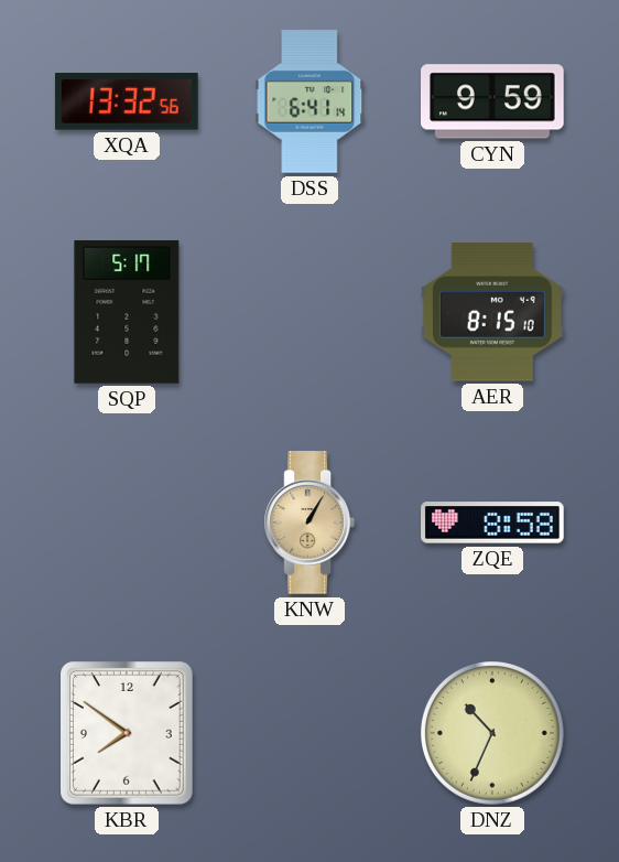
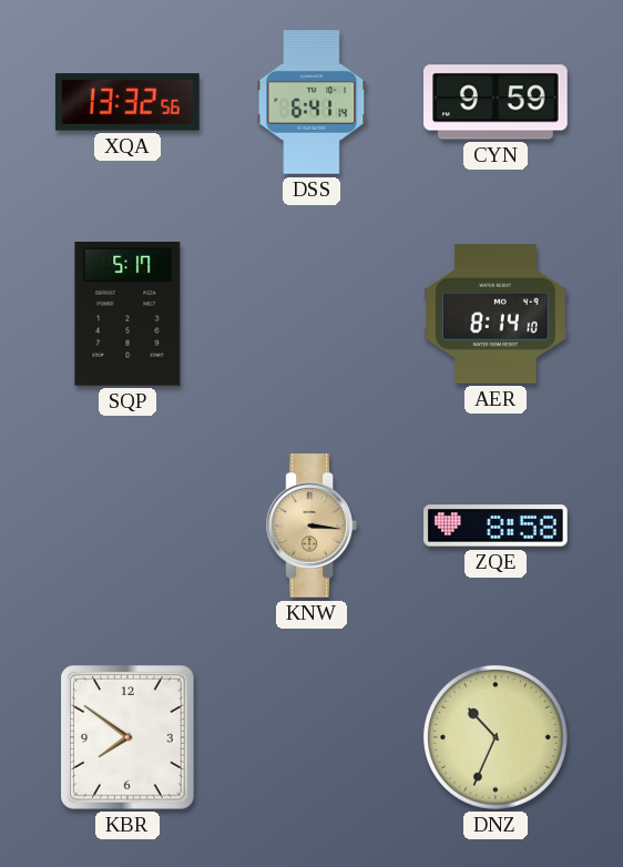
AER: 8:15 -> 8:14
KNW: 1:05 -> 3:16
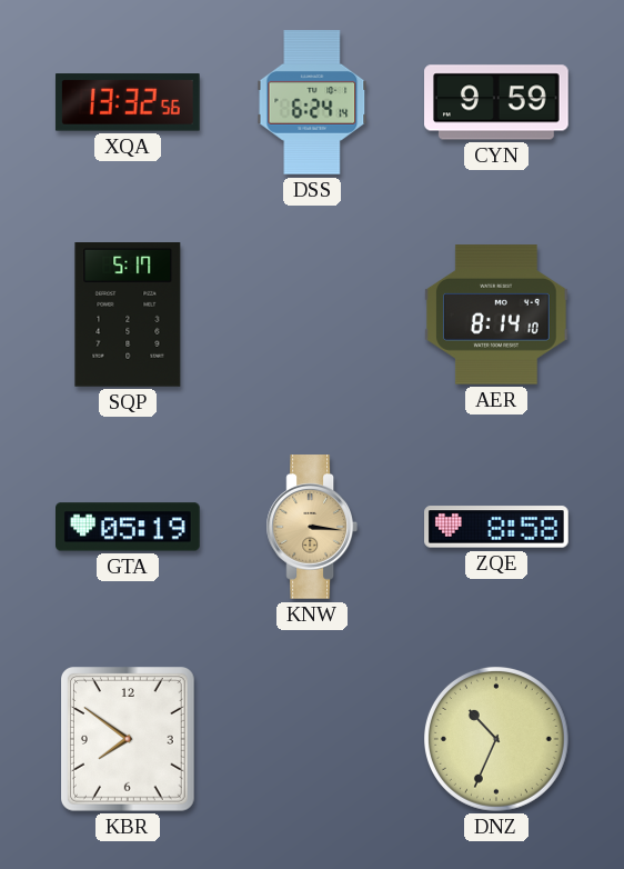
DSS: 6:41 -> 6:24
GTA: none -> 05:19
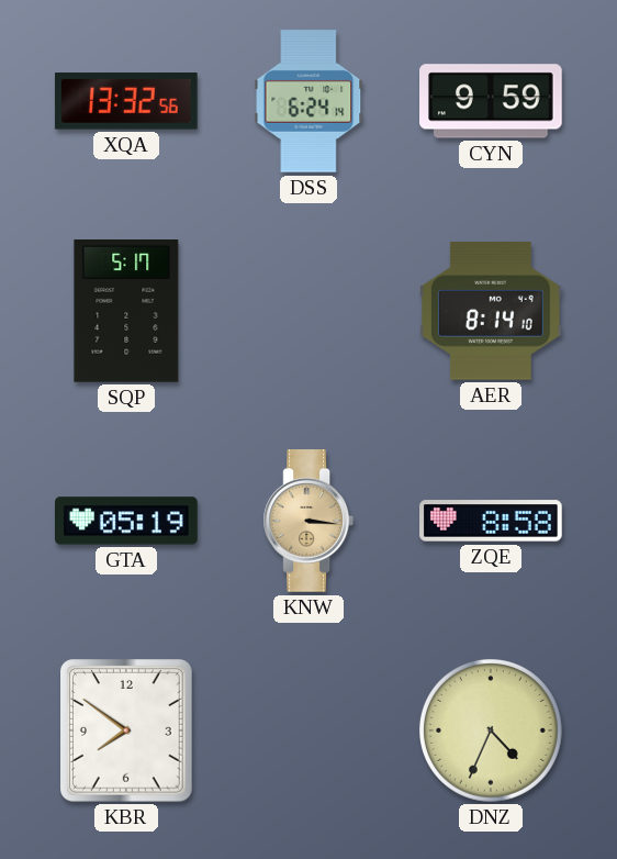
DNZ: 10:34 -> 4:34
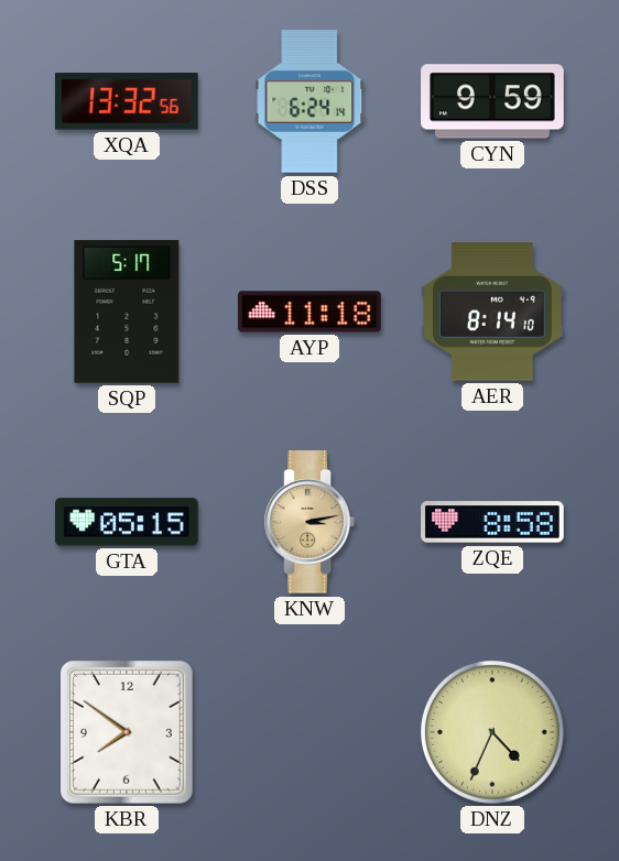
AYP: none -> 11:18
GTA: 05:19 -> 05:15
KNW: 3:16 -> 3:13
